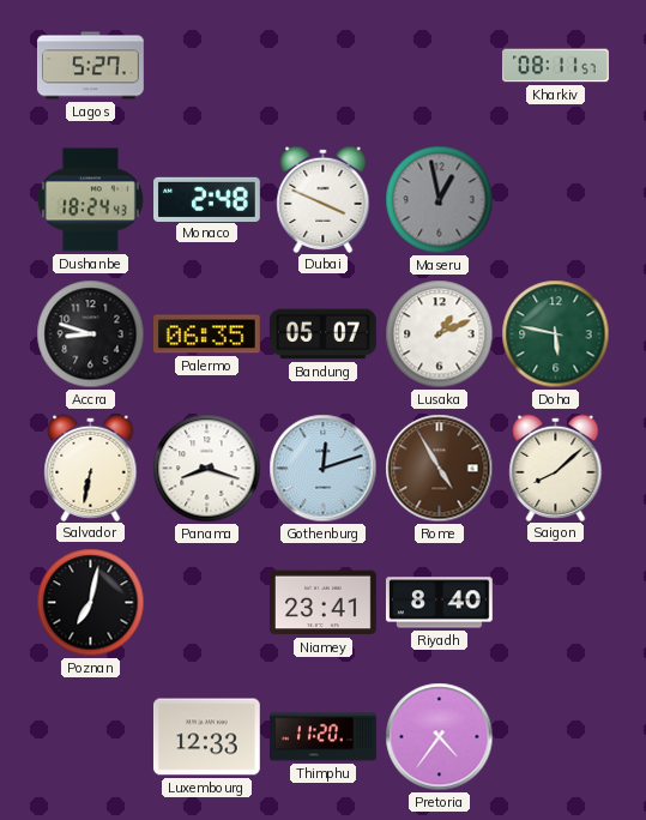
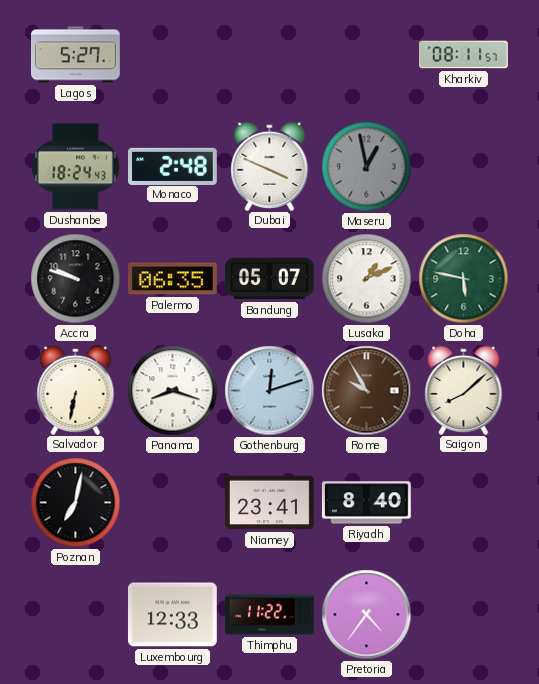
Accra: 8:48 -> 9:48
Rome: 4:55 -> 9:55
Thimphu: 11:20 -> 11:22
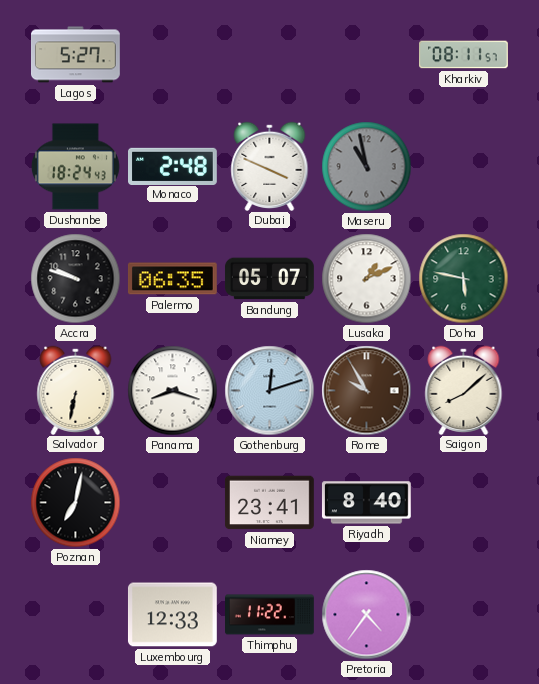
Maseru: 12:58 -> 10:58
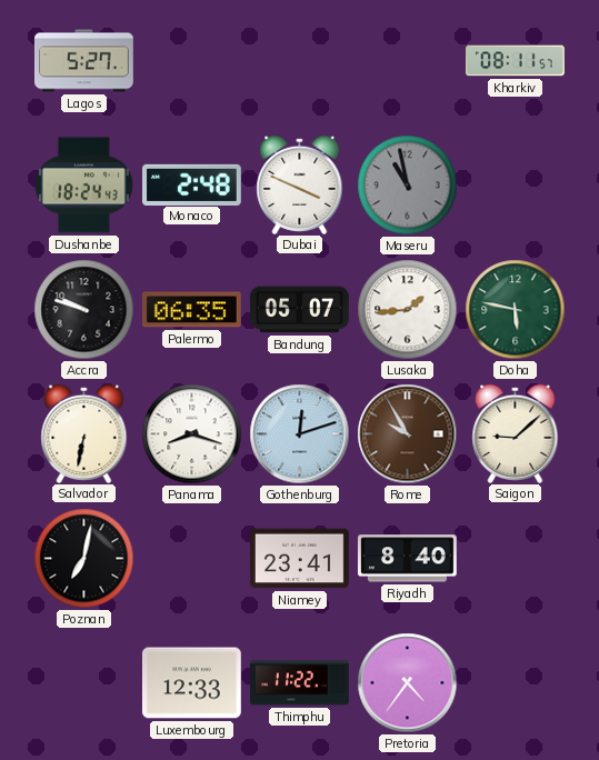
Lusaka: 1:11 -> 1:44
Saigon: 8:08 -> 9:08
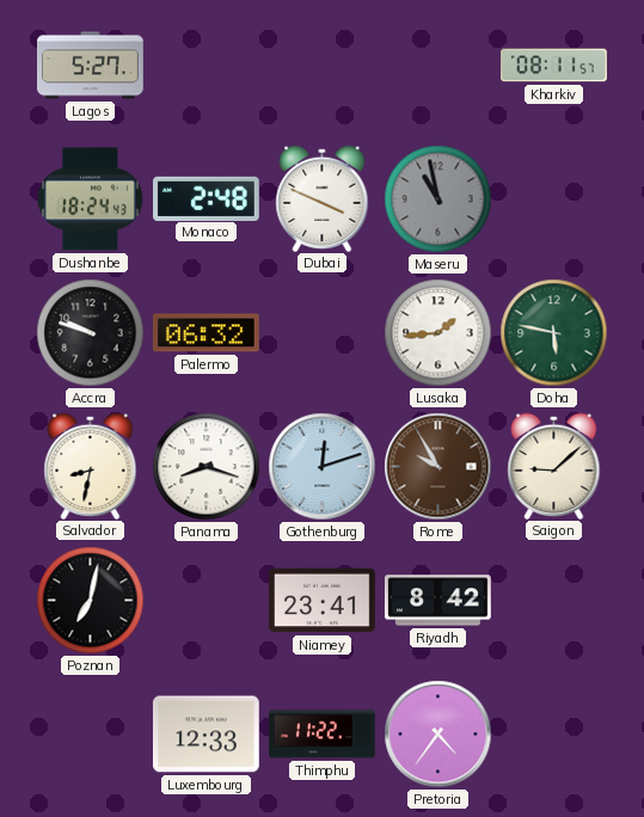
Palermo: 06:35 -> 06:32
Bandung: 05:07 -> none
Salvador: 6:32 -> 8:32
Riyadh: 8:40 -> 8:42
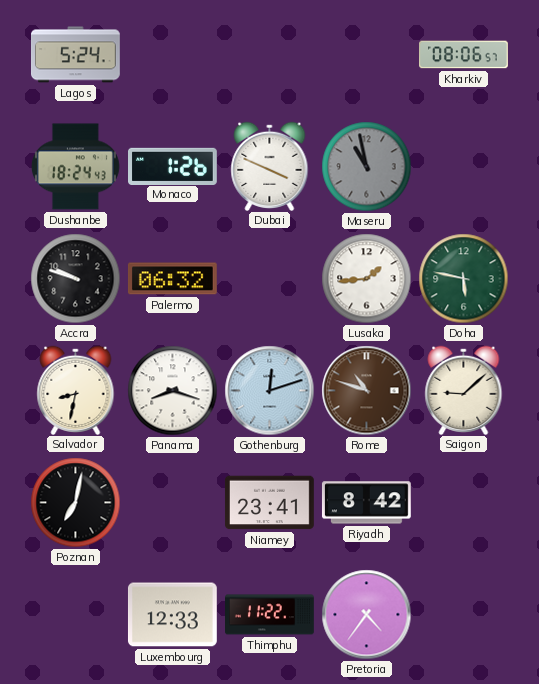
Lagos: 5:27 -> 5:24
Kharkiv: 08:11 -> 08:06
Monaco: 2:48 -> 1:26
Rome: 9:55 -> 10:48
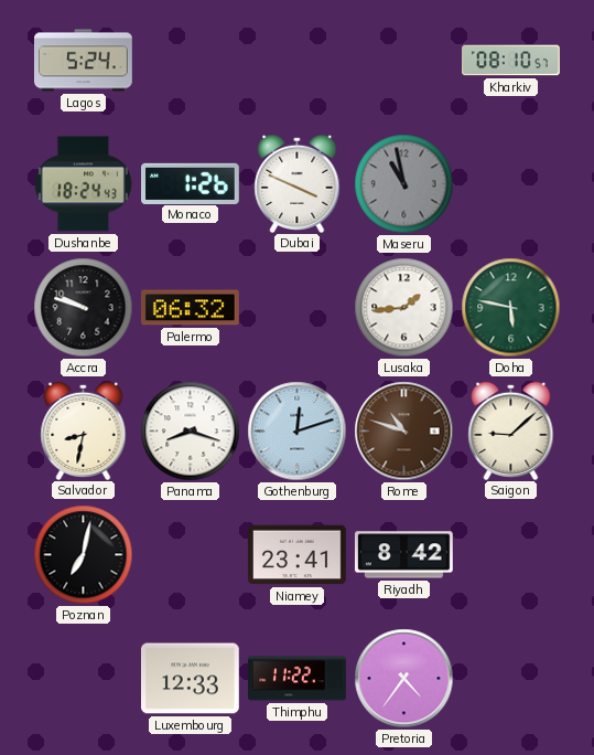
Kharkiv: 08:06 -> 08:10
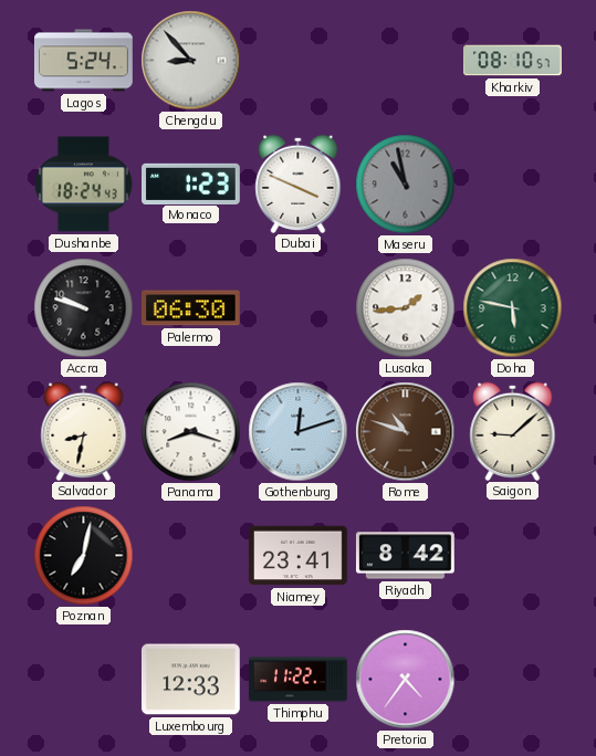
Chengdu: none -> 8:53
Monaco: 1:26 -> 1:23
Palermo: 06:32 -> 06:30
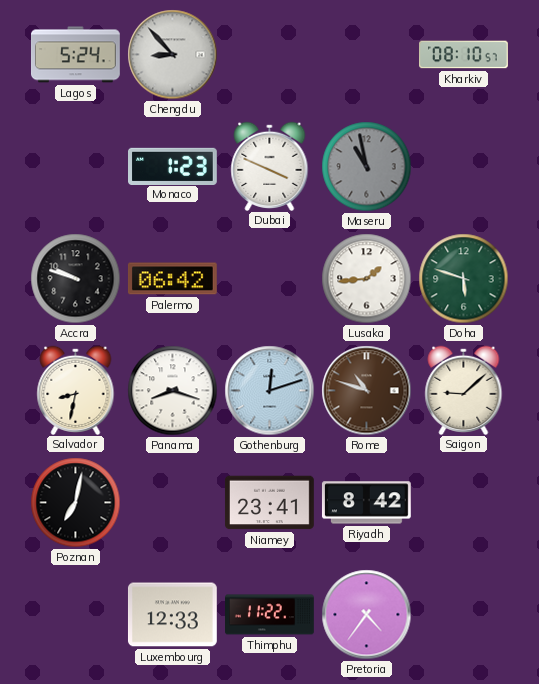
Dushanbe: 18:24 -> none
Palermo: 06:30 -> 06:42
Doha: 5:47 -> 5:48
